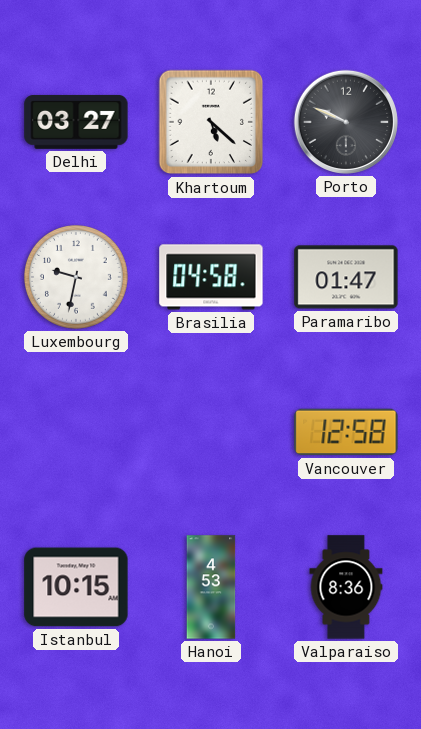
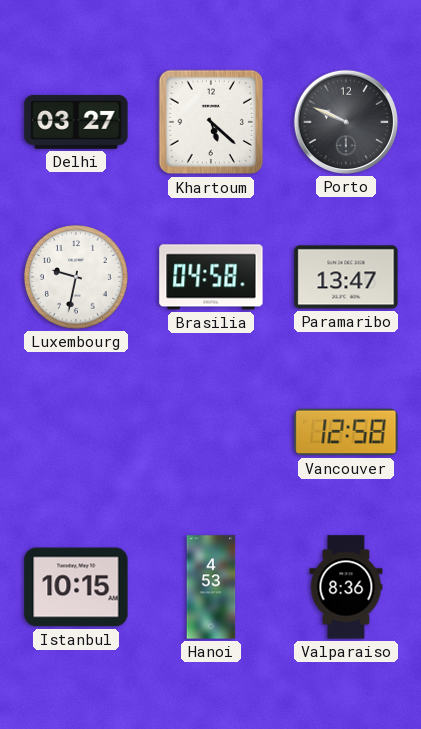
Paramaribo: 01:47 -> 13:47
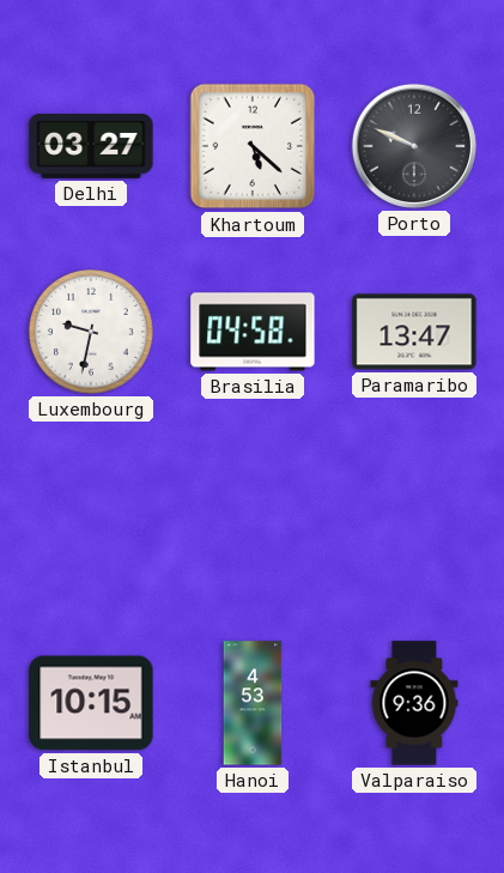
Vancouver: 12:58 -> none
Valparaiso: 8:36 -> 9:36
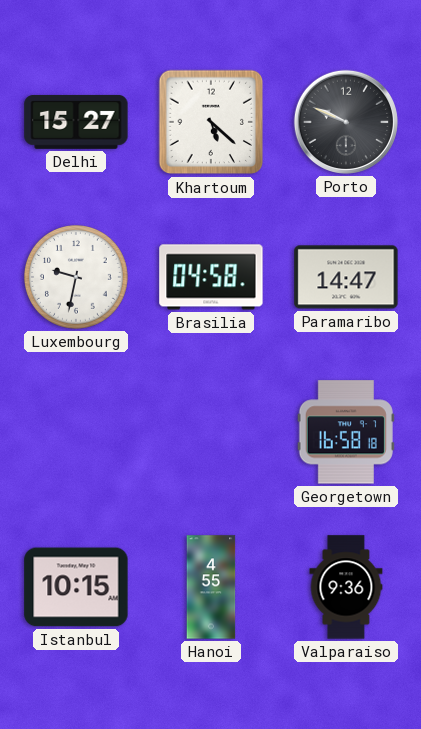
Delhi: 03:27 -> 15:27
Paramaribo: 13:47 -> 14:47
Georgetown: none -> 16:58
Hanoi: 4:53 -> 4:55
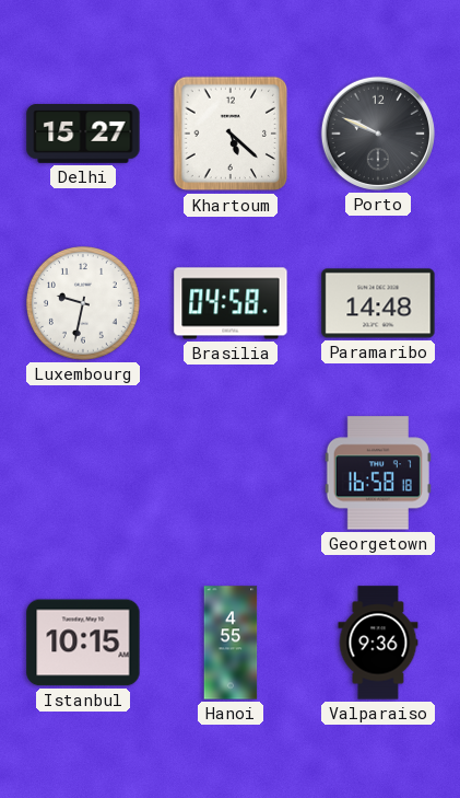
Paramaribo: 14:47 -> 14:48
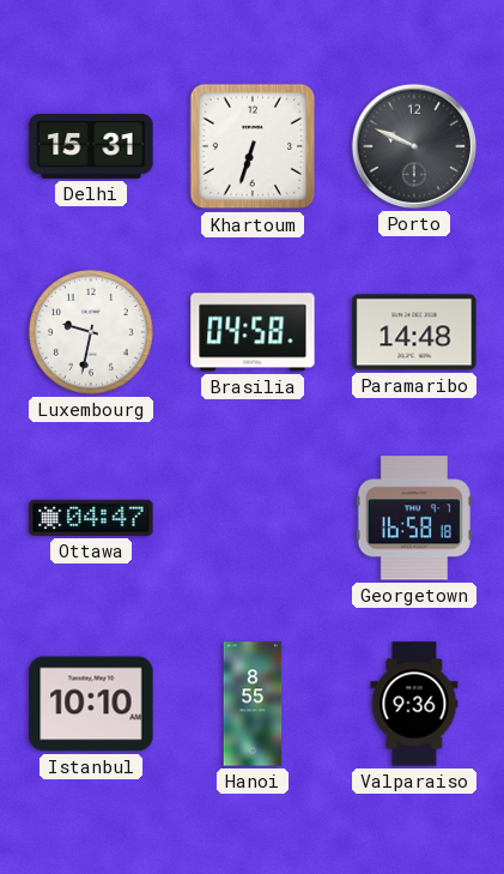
Delhi: 15:27 -> 15:31
Khartoum: 5:22 -> 6:33
Ottawa: none -> 04:47
Istanbul: 10:15 -> 10:10
Hanoi: 4:55 -> 8:55
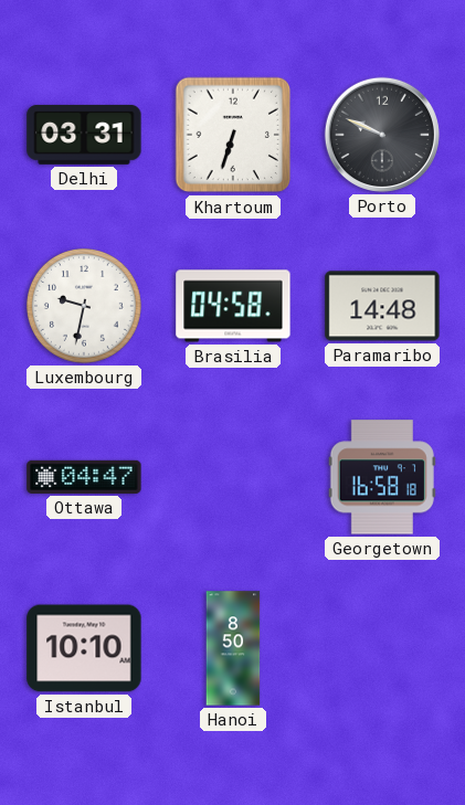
Delhi: 15:31 -> 03:31
Hanoi: 8:55 -> 8:50
Valparaiso: 9:36 -> none
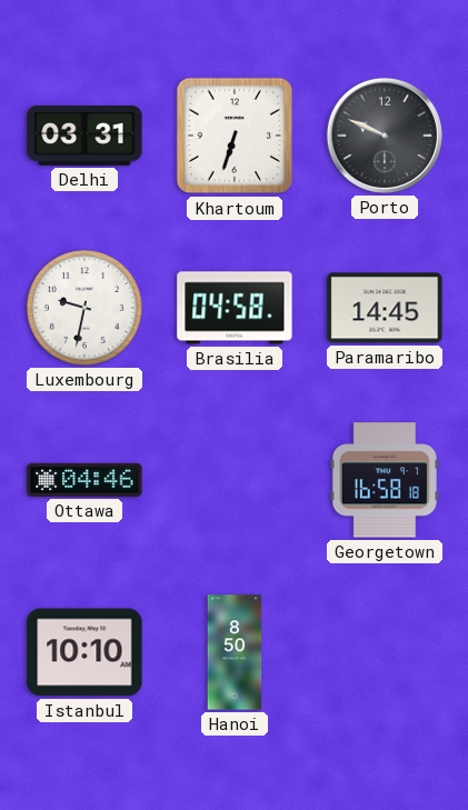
Paramaribo: 14:48 -> 14:45
Ottawa: 04:47 -> 04:46
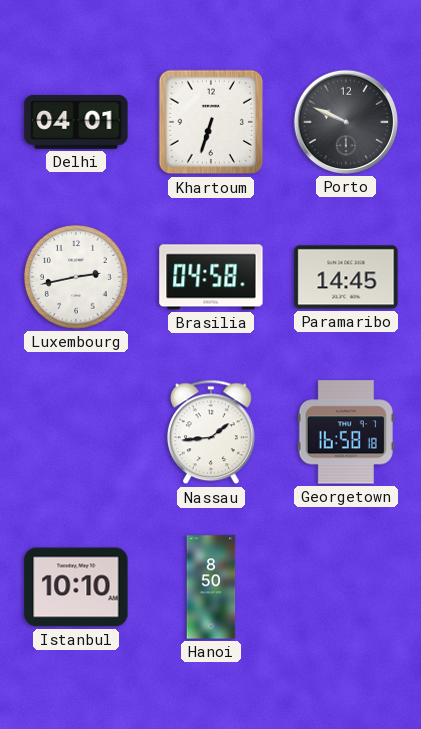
Delhi: 03:31 -> 04:01
Luxembourg: 9:32 -> 2:43
Ottawa: 04:46 -> none
Nassau: none -> 1:44
